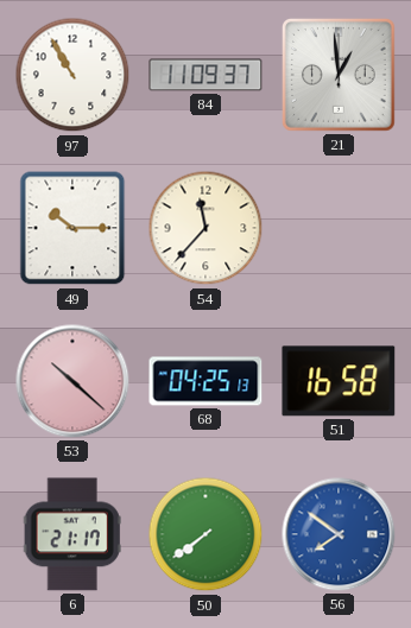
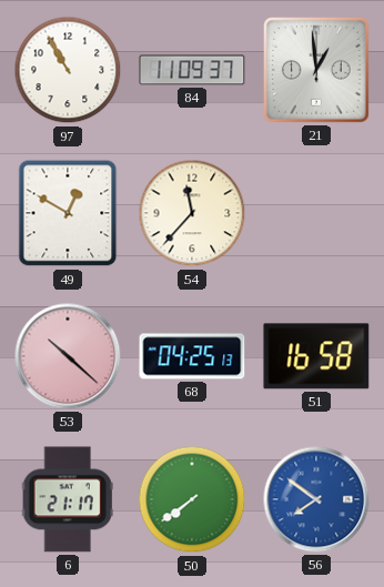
49: 10:15 -> 12:50
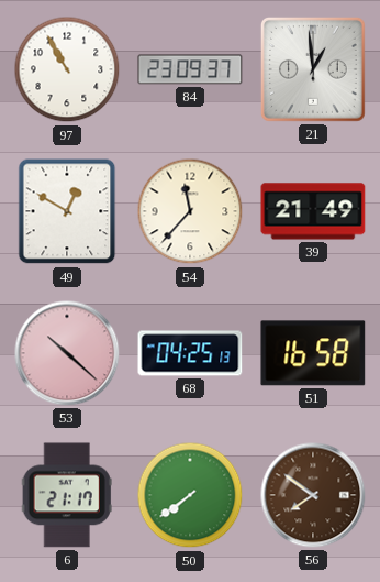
84: 11:09 -> 23:09
39: none -> 21:49
56 dial: blue -> brown
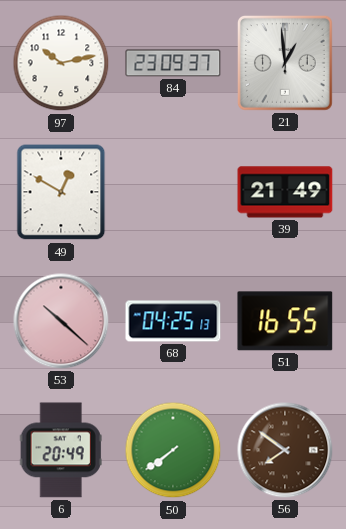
97: 10:55 -> 10:13
54: 11:37 -> none
51: 16:58 -> 16:55
6: 21:17 -> 20:49
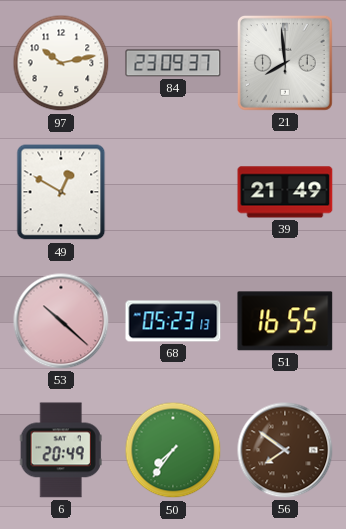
21: 12:59 -> 7:59
68: 04:25 -> 05:23
50: 7:39 -> 7:36
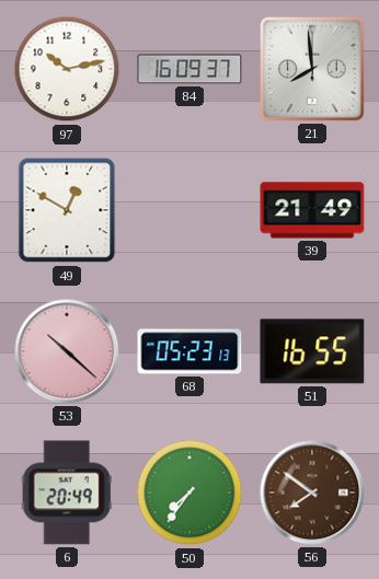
84: 23:09 -> 16:09
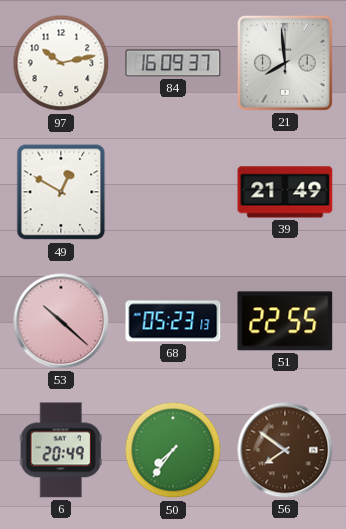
51: 16:55 -> 22:55
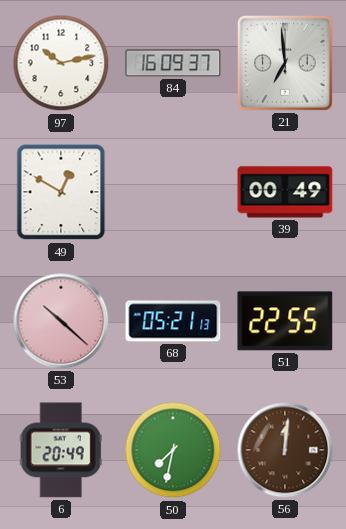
21: 7:59 -> 6:59
39: 21:49 -> 00:49
68: 05:23 -> 05:21
50: 7:36 -> 7:32
56: 7:51 -> 12:01
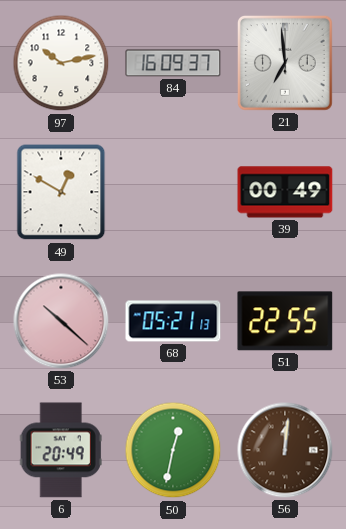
50: 7:32 -> 12:32
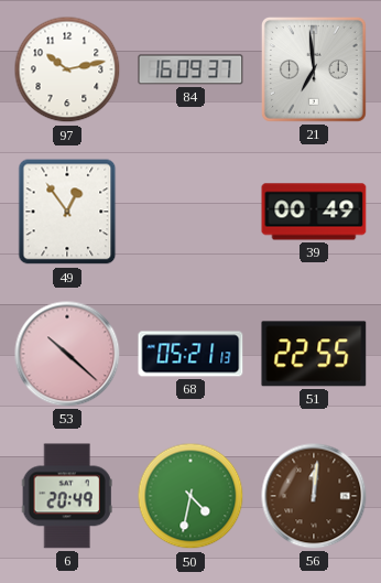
49: 12:50 -> 12:54
50: 12:32 -> 4:32
